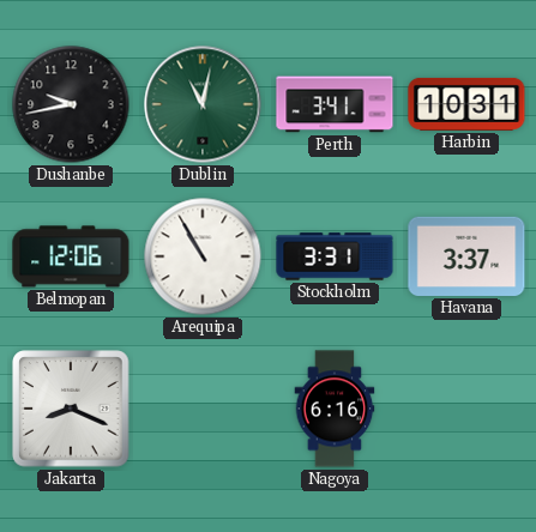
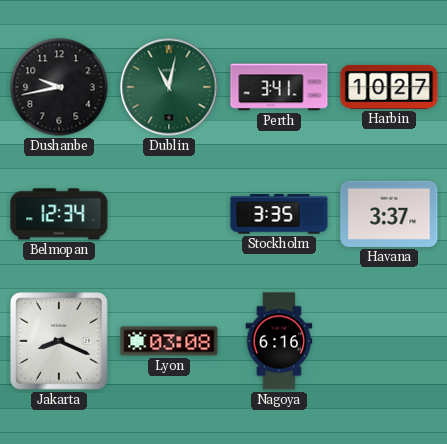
Harbin: 10:31 -> 10:27
Belmopan: 12:06 -> 12:34
Arequipa: 10:55 -> none
Stockholm: 3:31 -> 3:35
Lyon: none -> 03:08
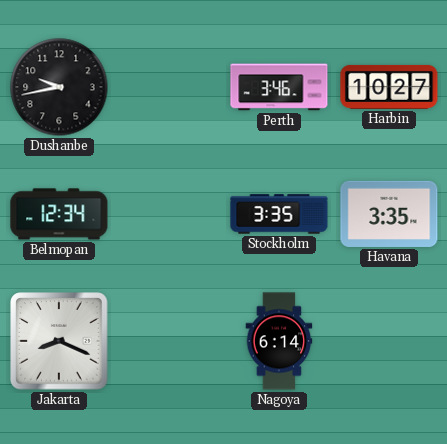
Dublin: 11:02 -> none
Perth: 3:41 -> 3:46
Havana: 3:37 -> 3:35
Lyon: 03:08 -> none
Nagoya: 6:16 -> 6:14
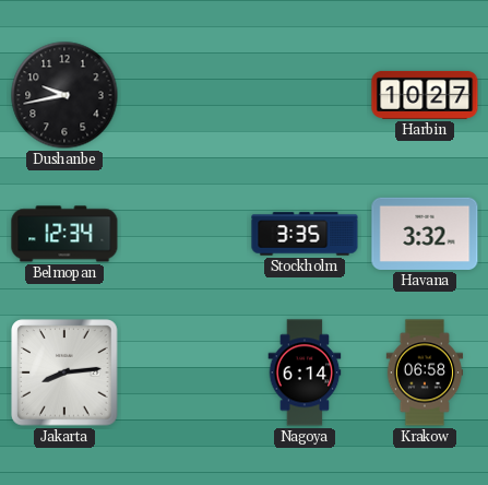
Perth: 3:46 -> none
Havana: 3:35 -> 3:32
Jakarta: 8:19 -> 8:14
Krakow: none -> 06:58
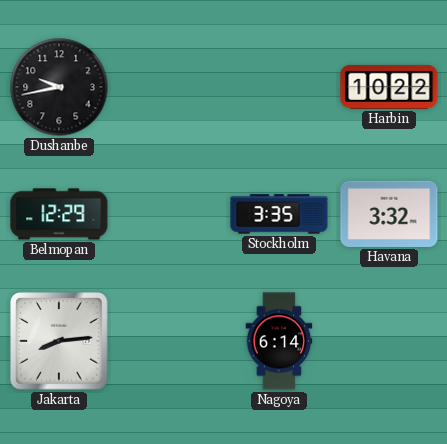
Harbin: 10:27 -> 10:22
Belmopan: 12:34 -> 12:29
Krakow: 06:58 -> none
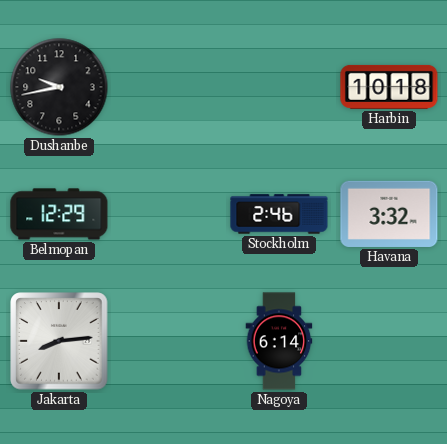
Harbin: 10:22 -> 10:18
Stockholm: 3:35 -> 2:46
